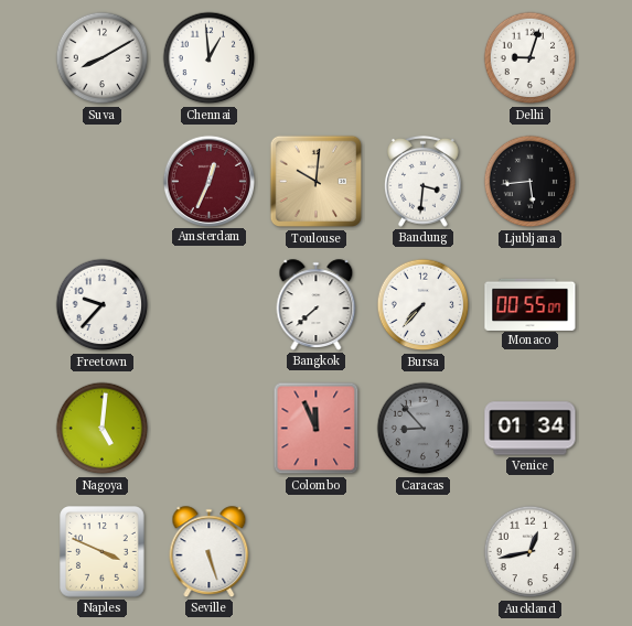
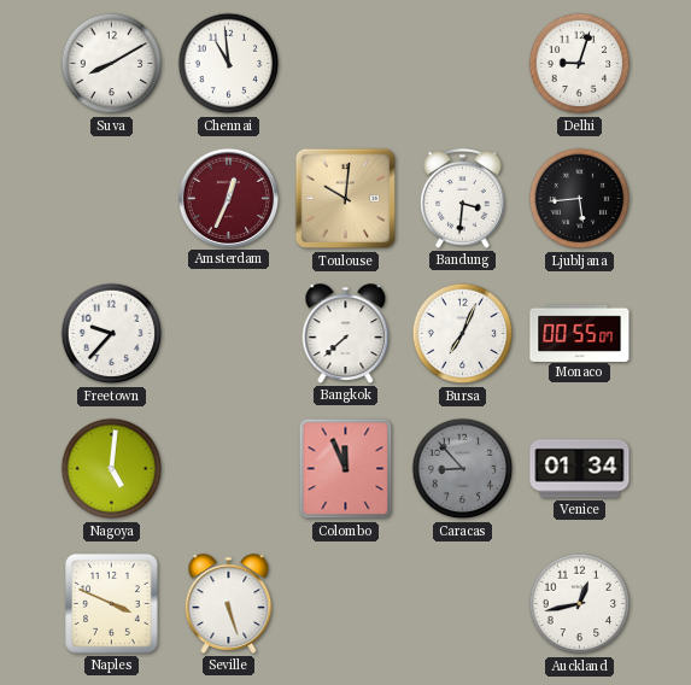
Chennai: 12:59 -> 10:59
Bursa: 7:37 -> 7:04
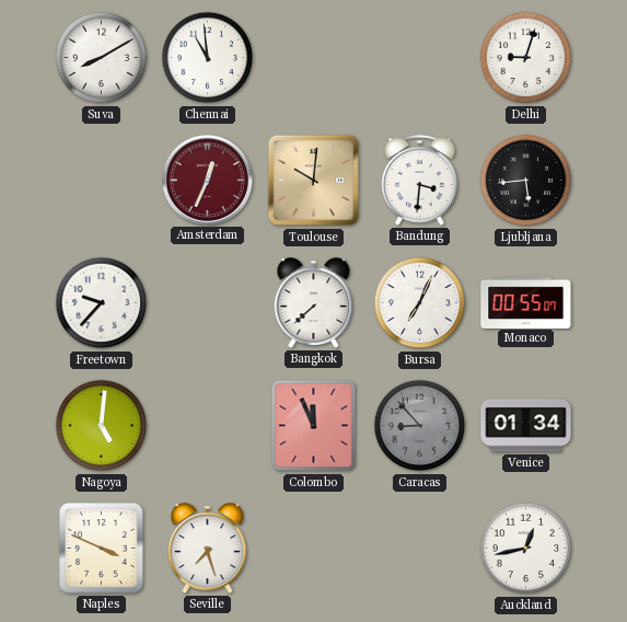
Seville: 5:27 -> 7:27
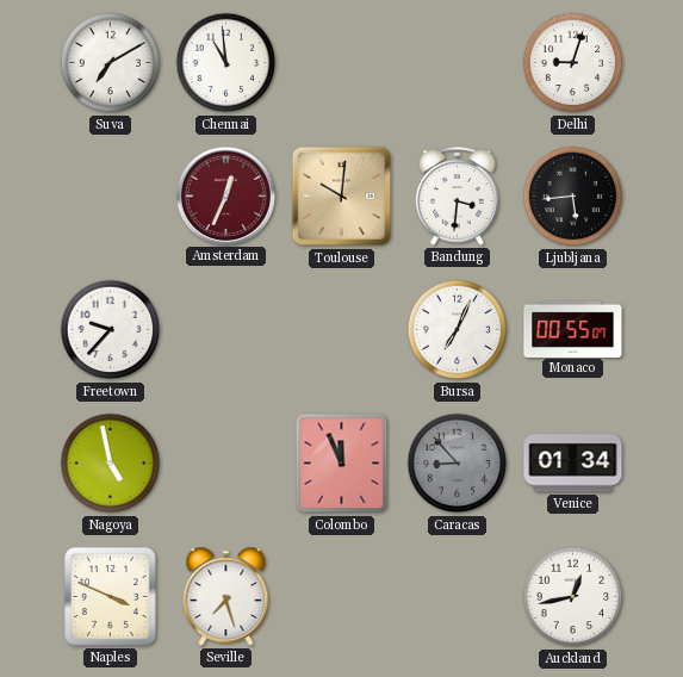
Suva: 8:10 -> 7:10
Bangkok: 7:38 -> none
Nagoya: 5:01 -> 4:58
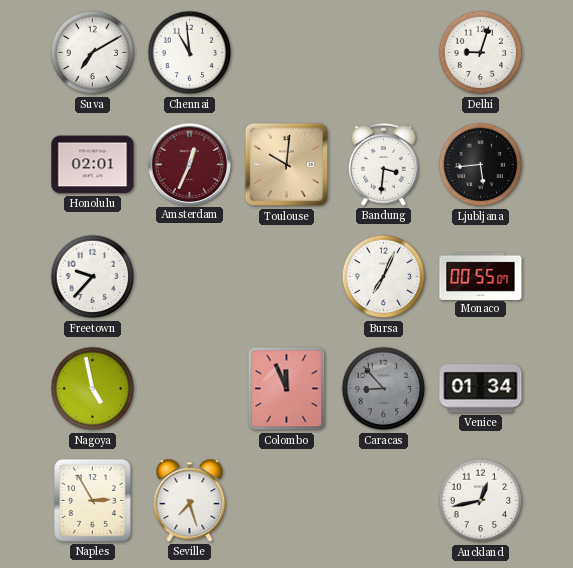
Honolulu: none -> 02:01
Naples: 3:49 -> 2:55
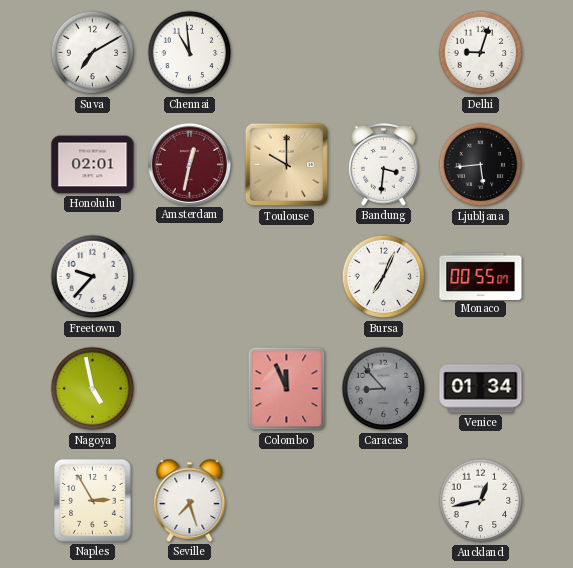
Amsterdam: 12:34 -> 12:32
Toulouse: 10:01 -> 10:00
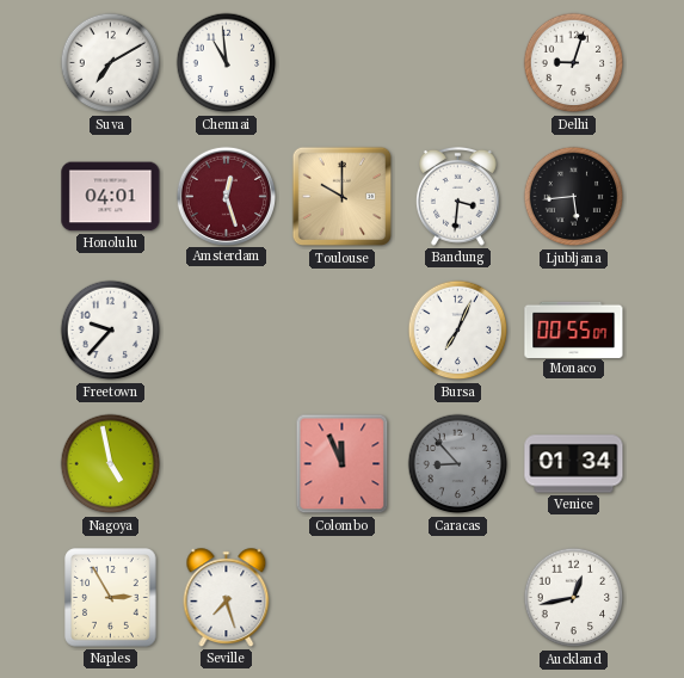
Honolulu: 02:01 -> 04:01
Amsterdam: 12:32 -> 12:27
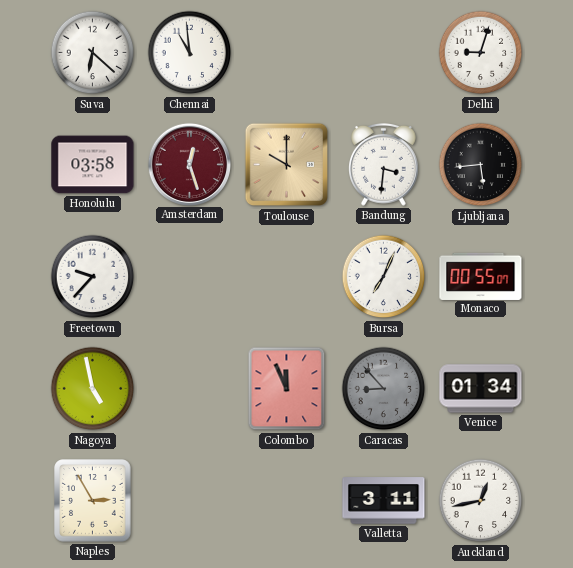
Suva: 7:10 -> 6:22
Honolulu: 04:01 -> 03:58
Seville: 7:27 -> none
Valletta: none -> 3:11
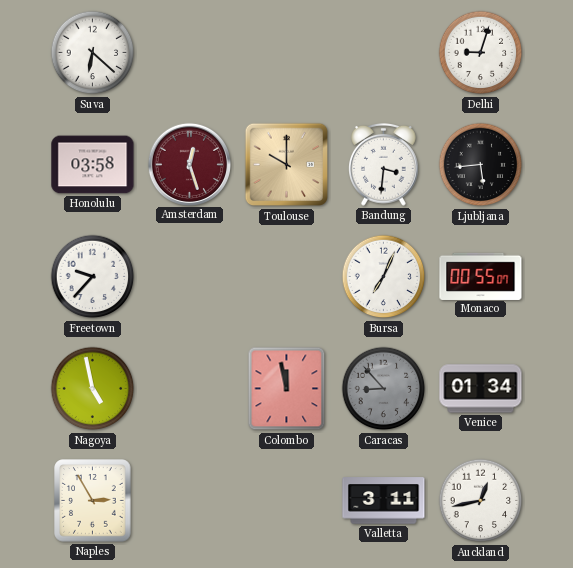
Chennai: 10:59 -> none
Colombo: 11:56 -> 11:58
